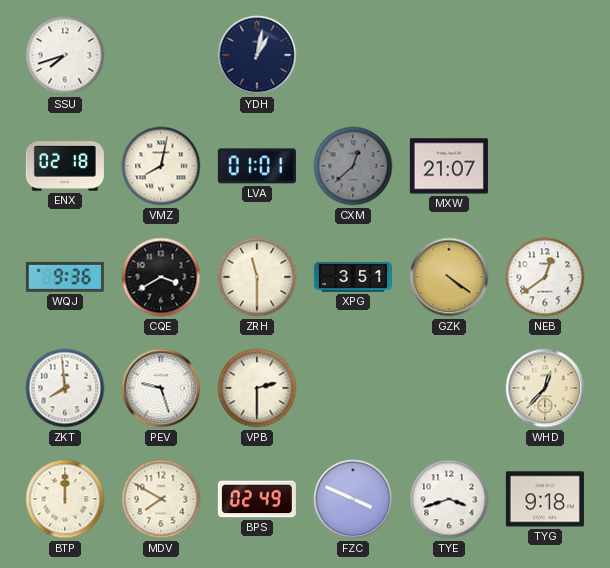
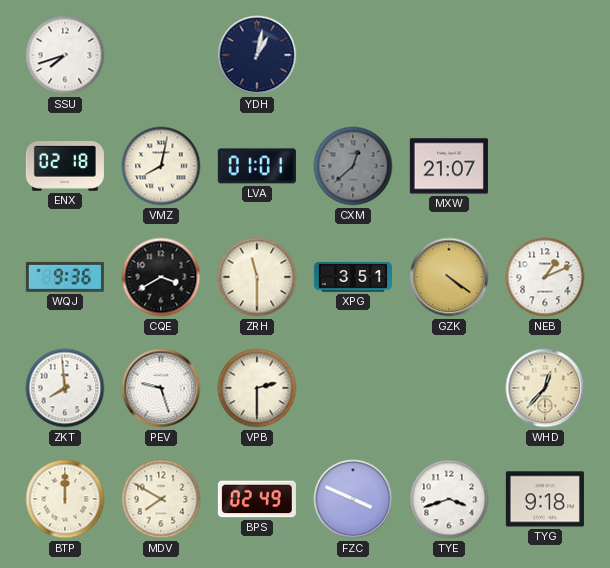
NEB: 12:39 -> 1:11
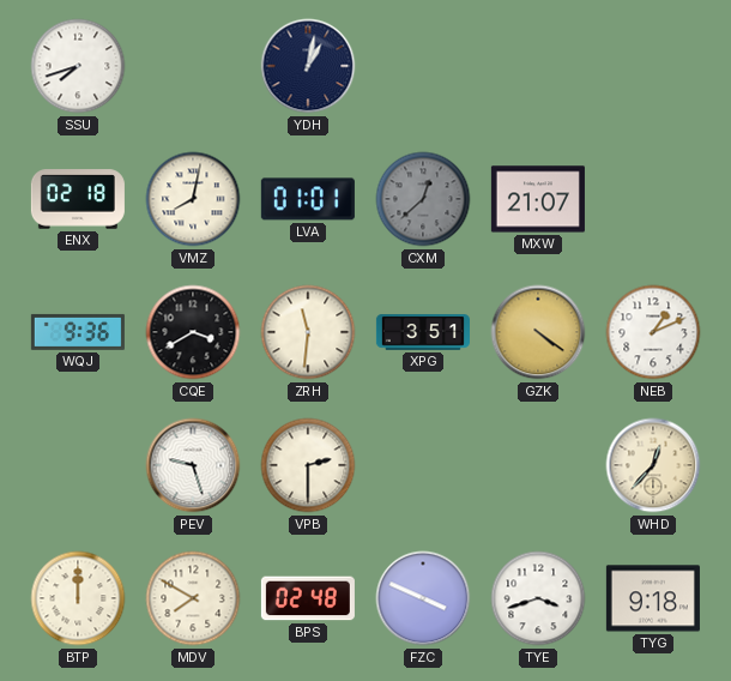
ZRH: 11:30 -> 11:31
ZKT: 7:59 -> none
BPS: 02:49 -> 02:48
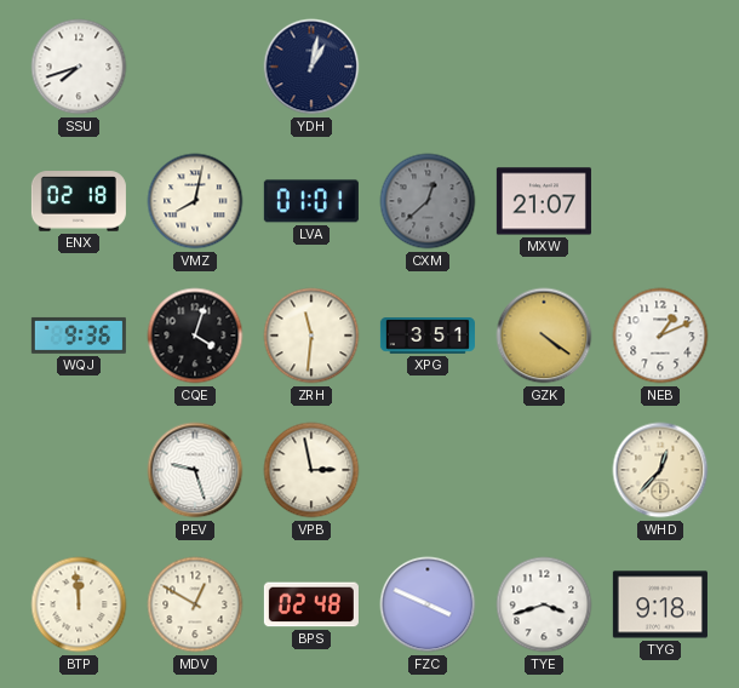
CQE: 3:40 -> 4:03
VPB: 2:30 -> 2:58
BTP: 12:00 -> 11:59
MDV: 7:50 -> 12:50
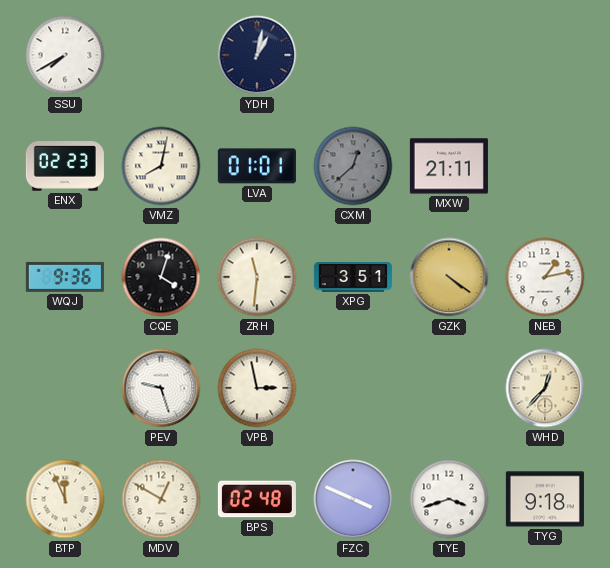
SSU: 7:42 -> 7:40
ENX: 02:18 -> 02:23
MXW: 21:07 -> 21:11
NEB: 1:11 -> 1:13
BTP: 11:59 -> 11:56
